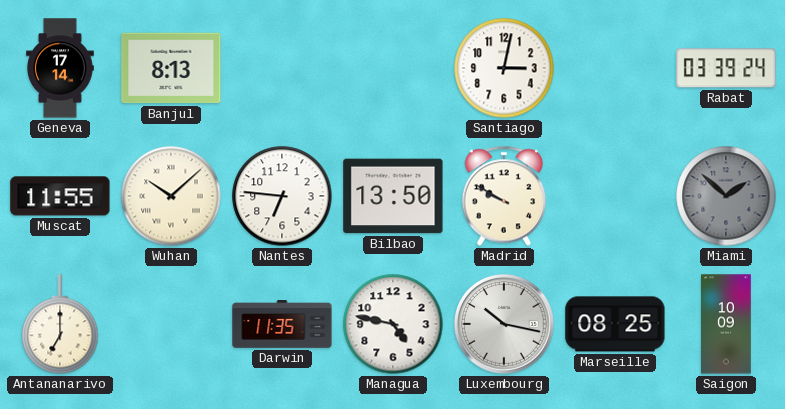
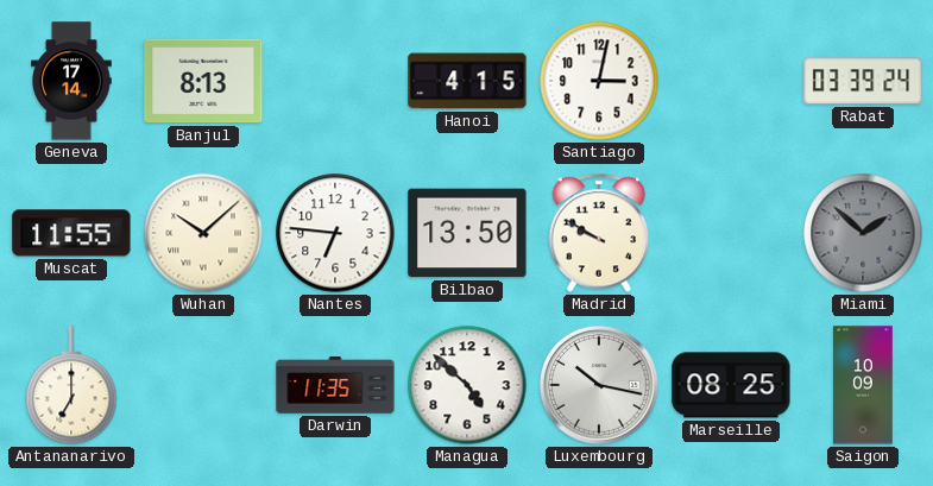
Hanoi: none -> 4:15
Managua: 4:47 -> 4:52
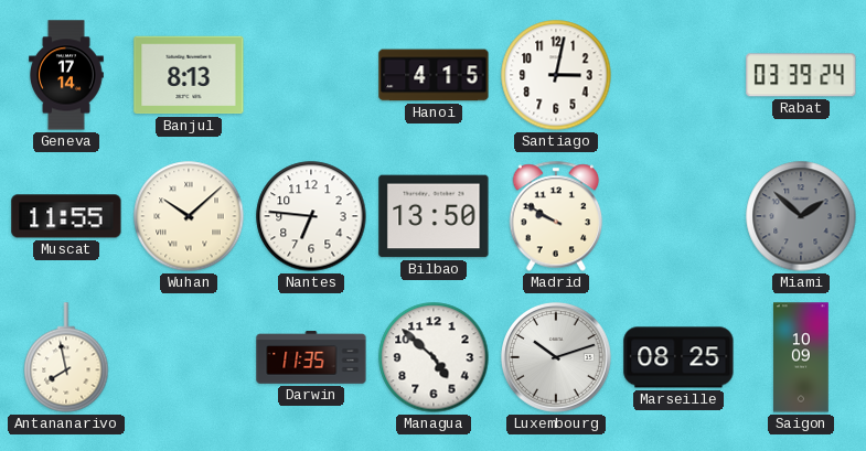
Antananarivo: 7:00 -> 7:58
Luxembourg: 10:17 -> 10:12
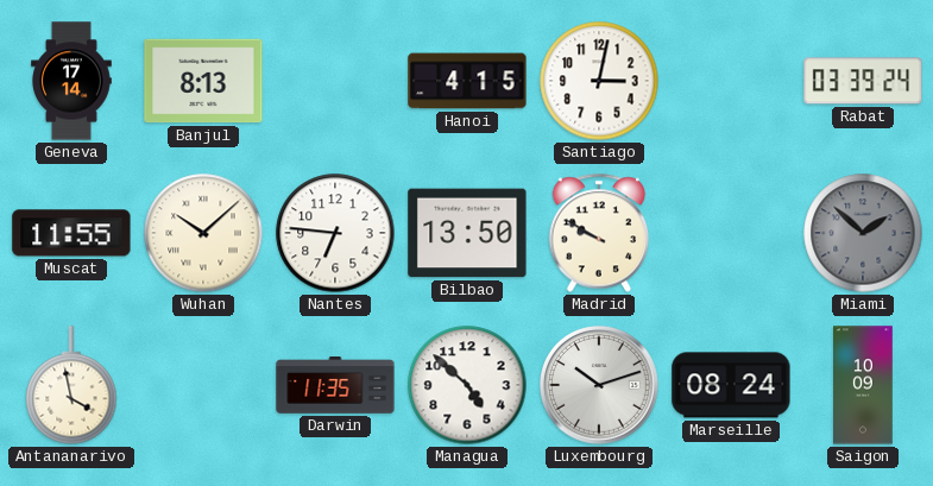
Antananarivo: 7:58 -> 3:58
Marseille: 08:25 -> 08:24
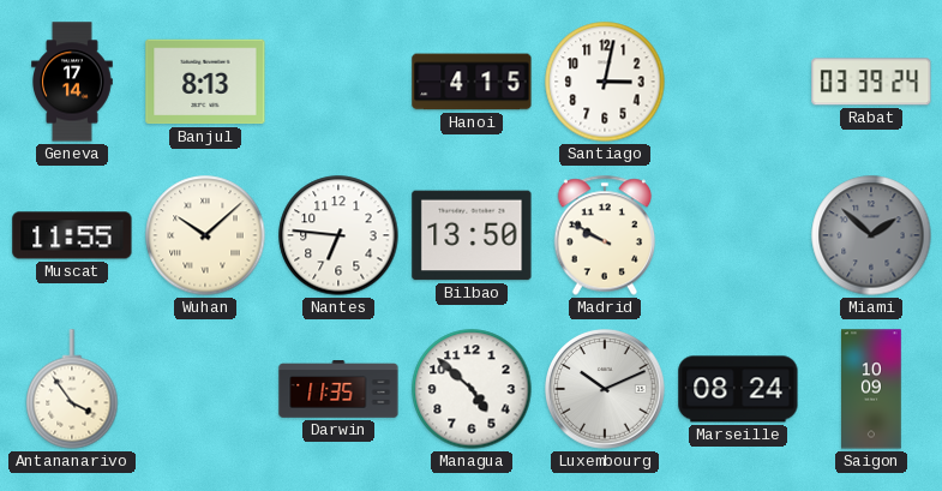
Antananarivo: 3:58 -> 3:54
Luxembourg: 10:12 -> 10:11
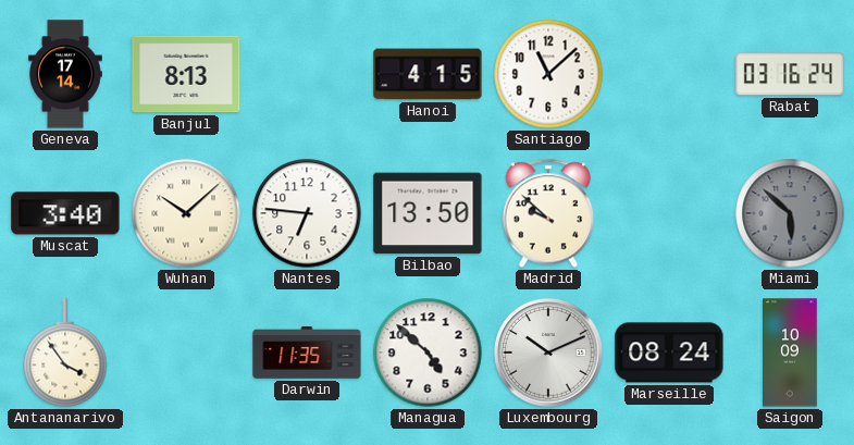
Santiago: 3:02 -> 11:08
Rabat: 03:39 -> 03:16
Muscat: 11:55 -> 3:40
Madrid: 9:50 -> 9:52
Miami: 1:52 -> 5:52
